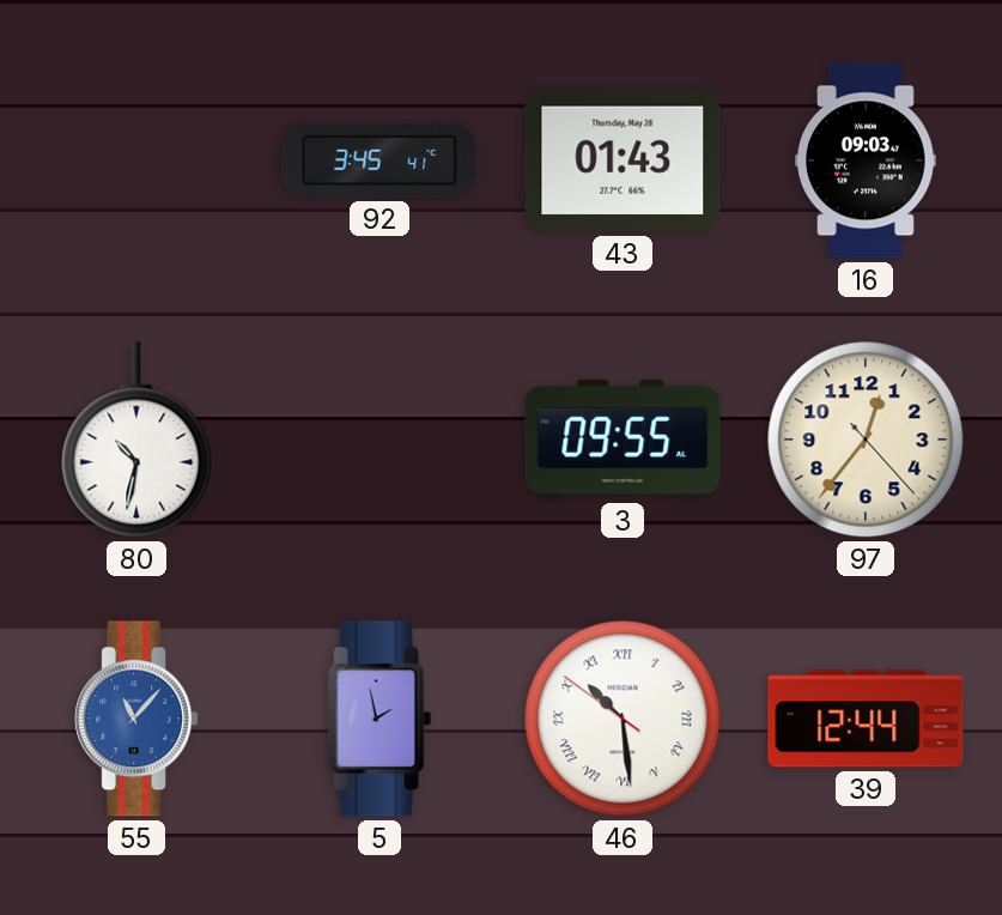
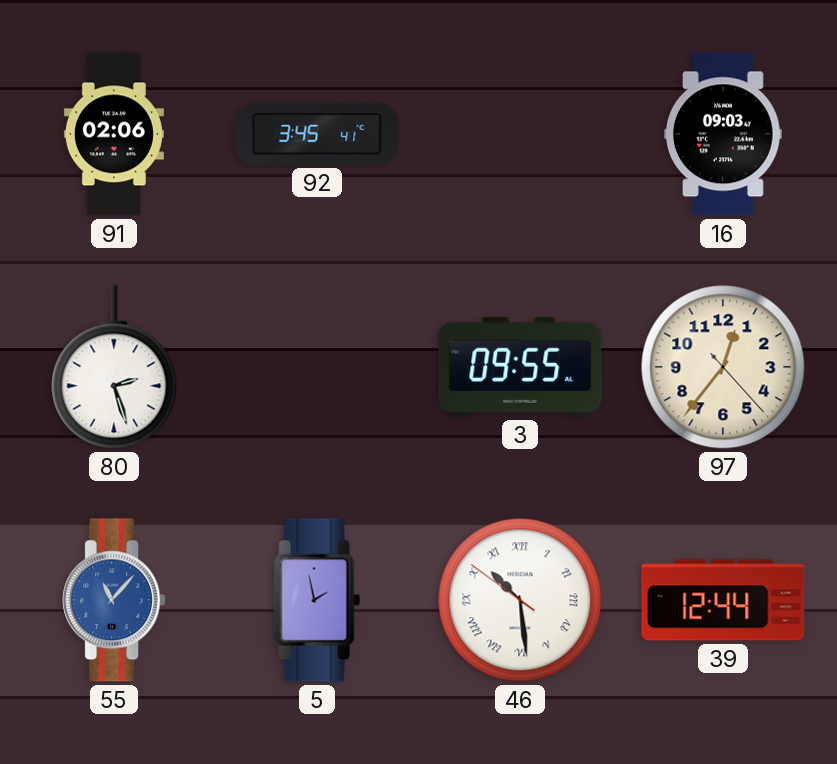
91: none -> 02:06
43: 01:43 -> none
80: 10:32 -> 2:27
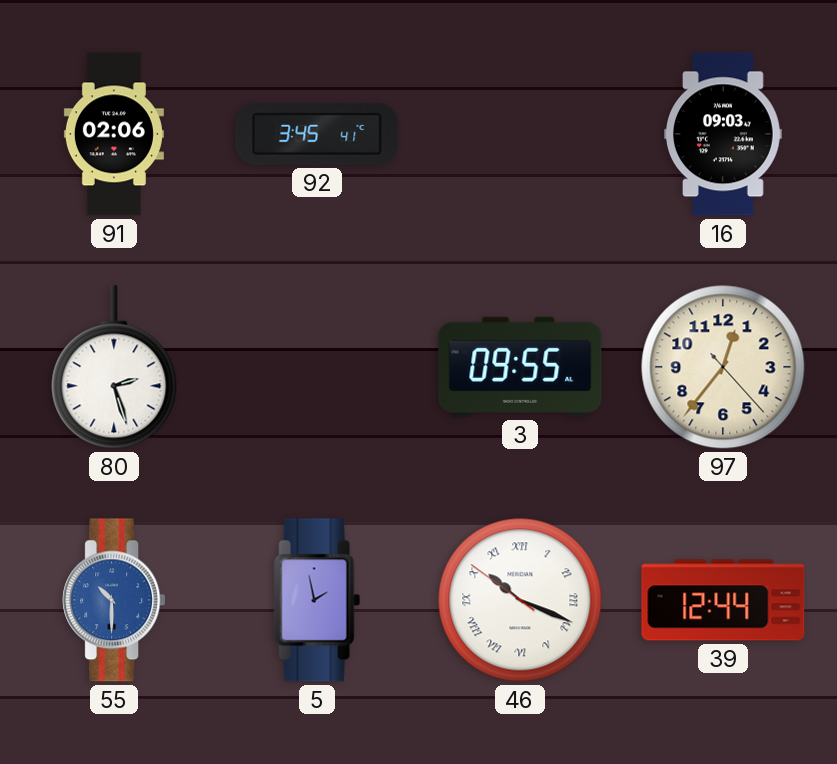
55: 11:07 -> 10:30
46: 10:28 -> 10:18
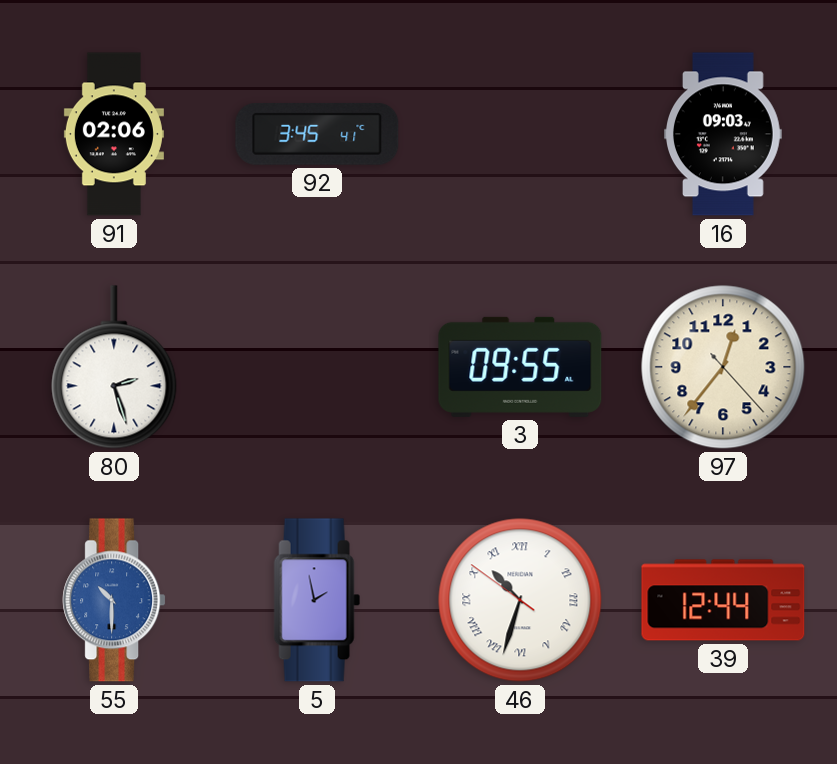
46: 10:18 -> 10:32
